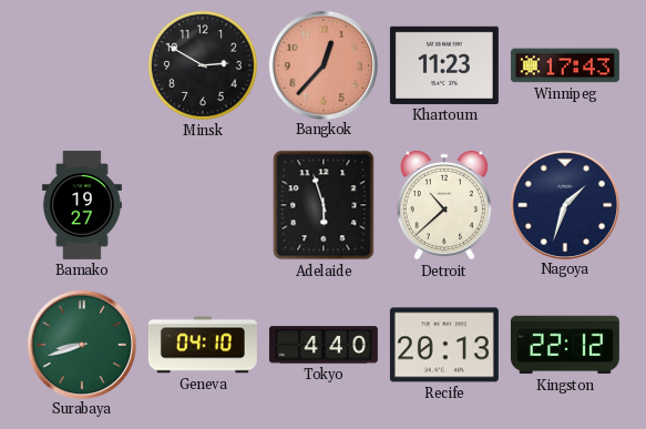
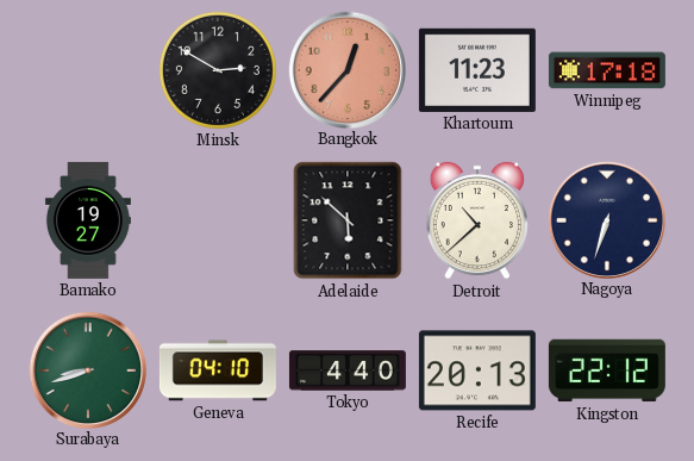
Winnipeg: 17:43 -> 17:18
Adelaide: 5:57 -> 5:52
Nagoya: 1:33 -> 6:33
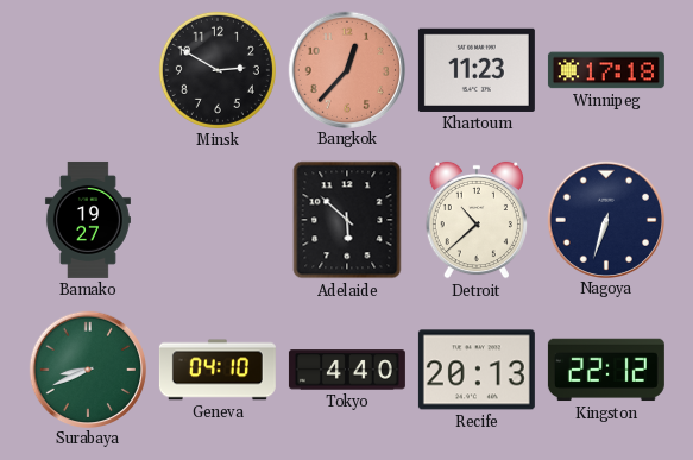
Surabaya: 8:42 -> 8:41
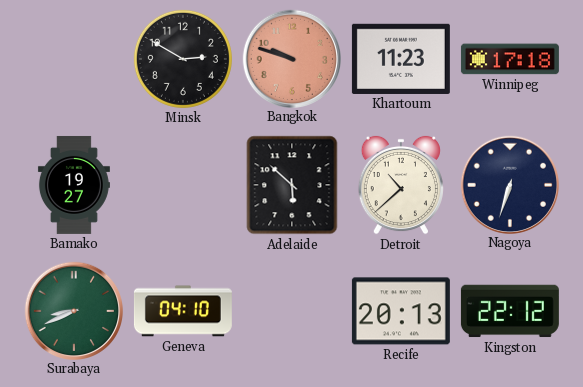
Bangkok: 12:37 -> 9:48
Tokyo: 4:40 -> none
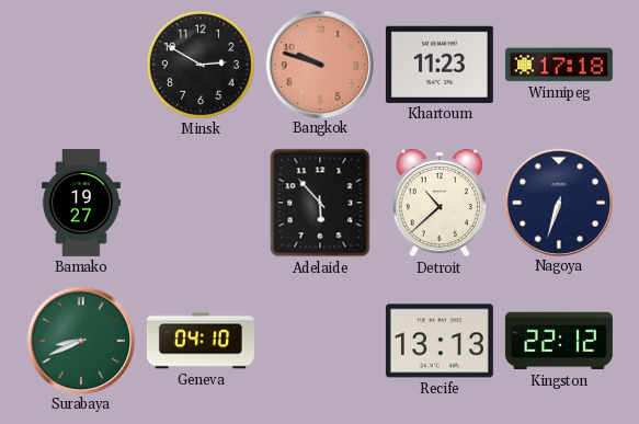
Adelaide: 5:52 -> 5:53
Recife: 20:13 -> 13:13
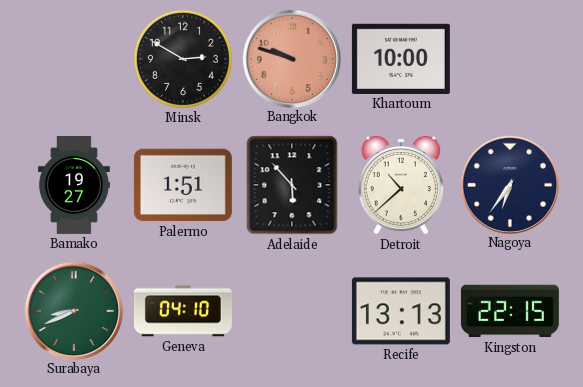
Khartoum: 11:23 -> 10:00
Winnipeg: 17:18 -> none
Palermo: none -> 1:51
Nagoya: 6:33 -> 6:36
Kingston: 22:12 -> 22:15
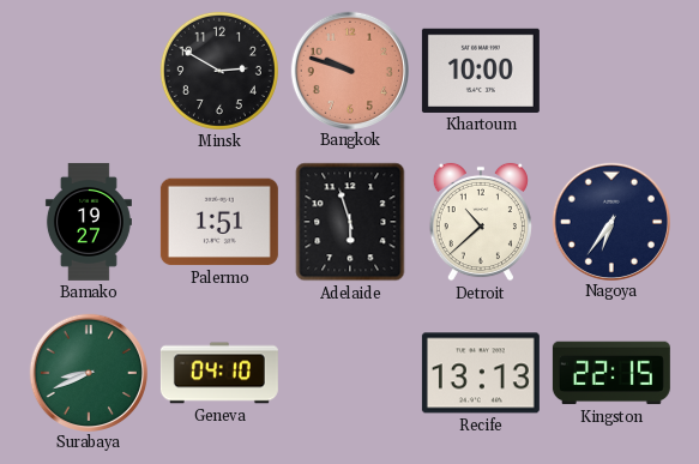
Adelaide: 5:53 -> 5:57
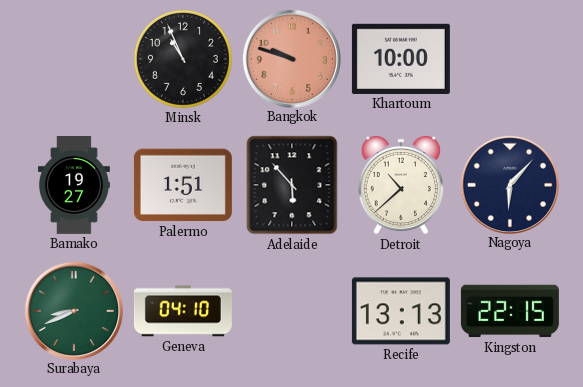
Minsk: 2:50 -> 10:56
Adelaide: 5:57 -> 5:53
Nagoya: 6:36 -> 6:07
